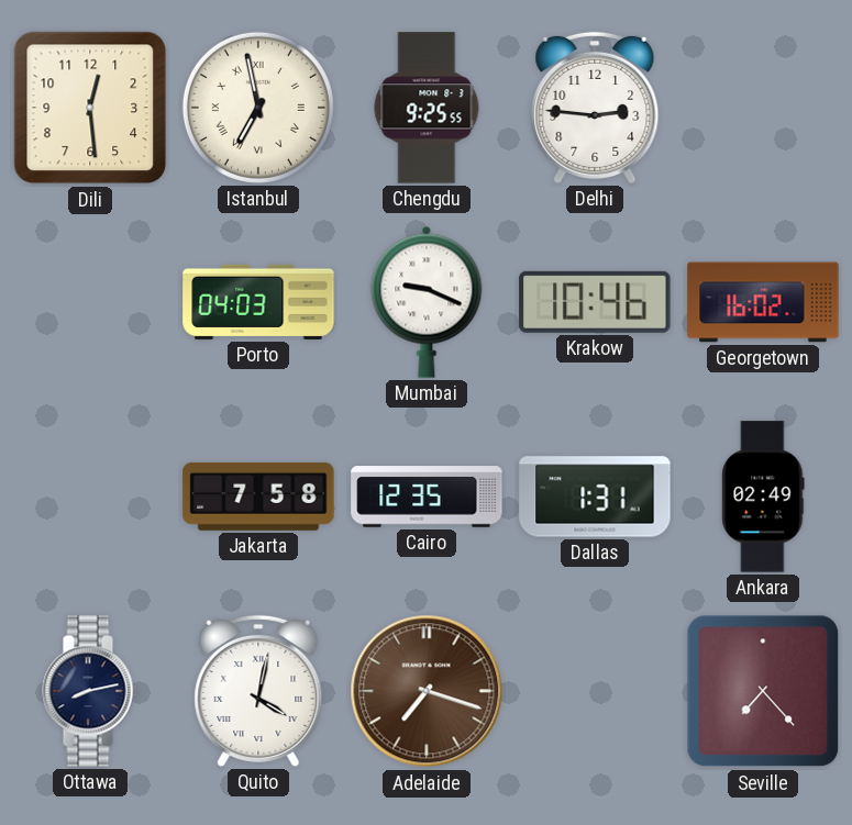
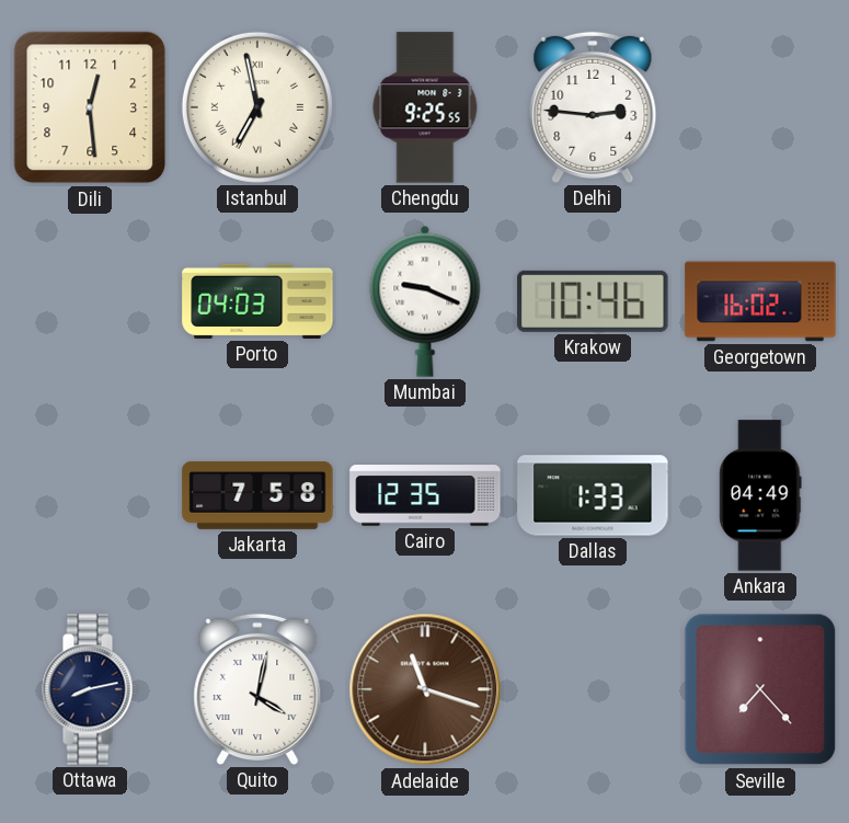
Dallas: 1:31 -> 1:33
Ankara: 02:49 -> 04:49
Adelaide: 7:18 -> 11:18
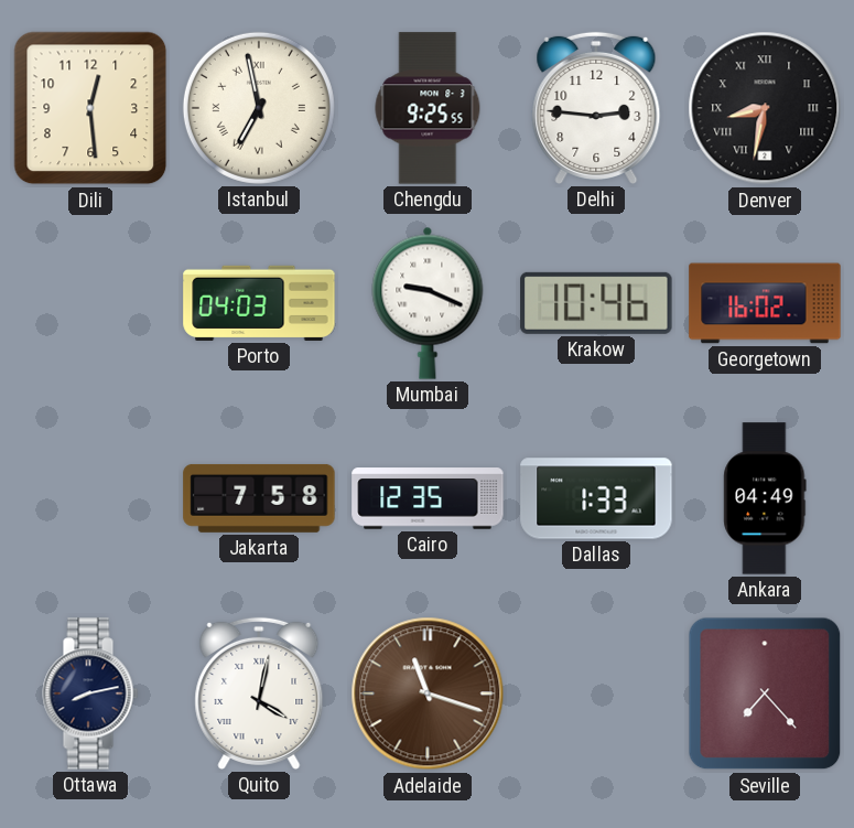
Denver: none -> 8:32
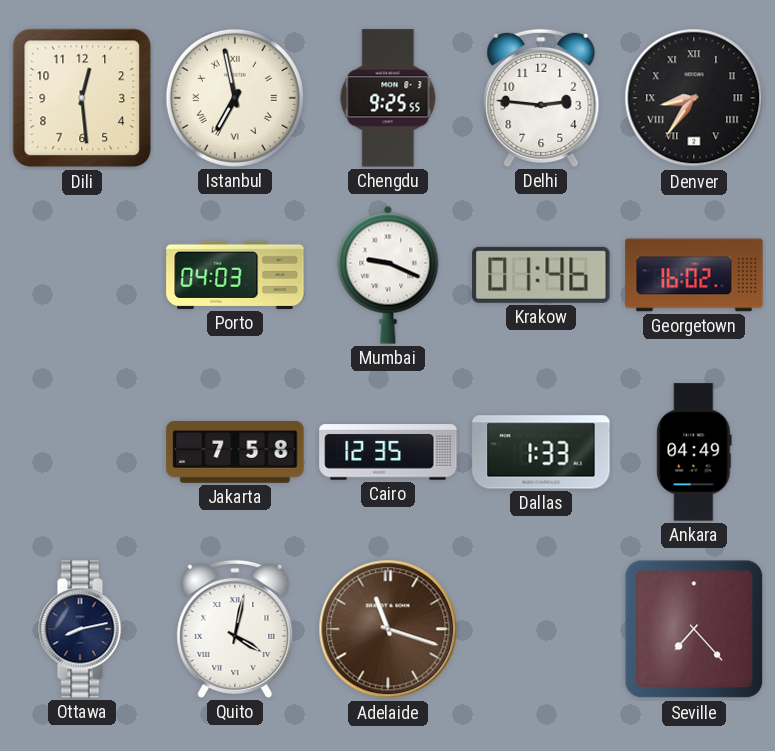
Denver: 8:32 -> 8:36
Krakow: 10:46 -> 01:46
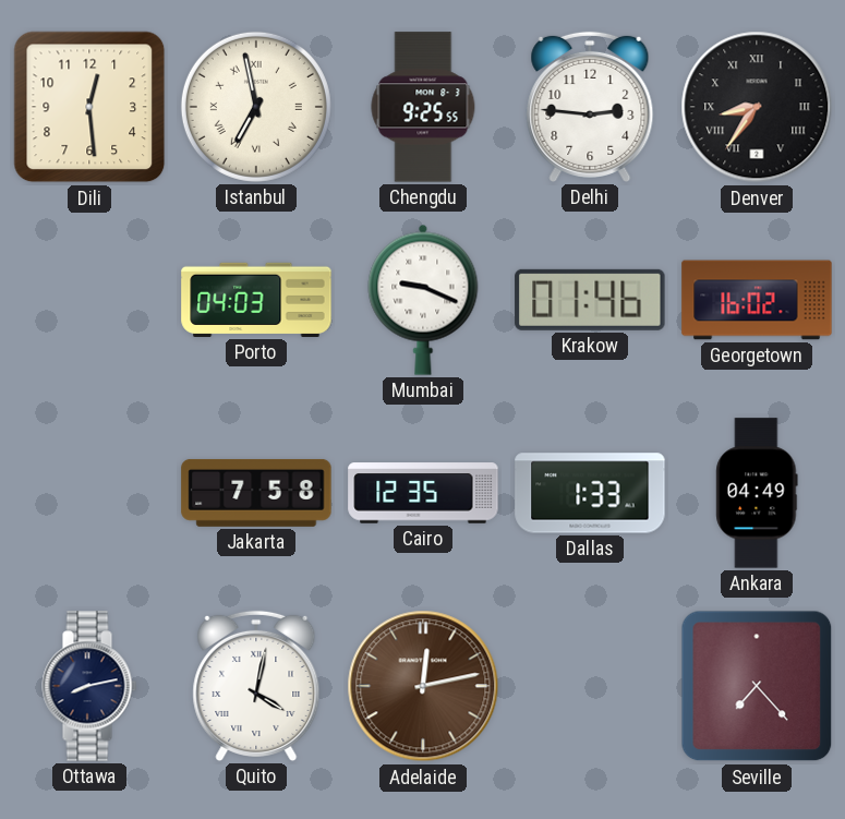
Adelaide: 11:18 -> 12:13
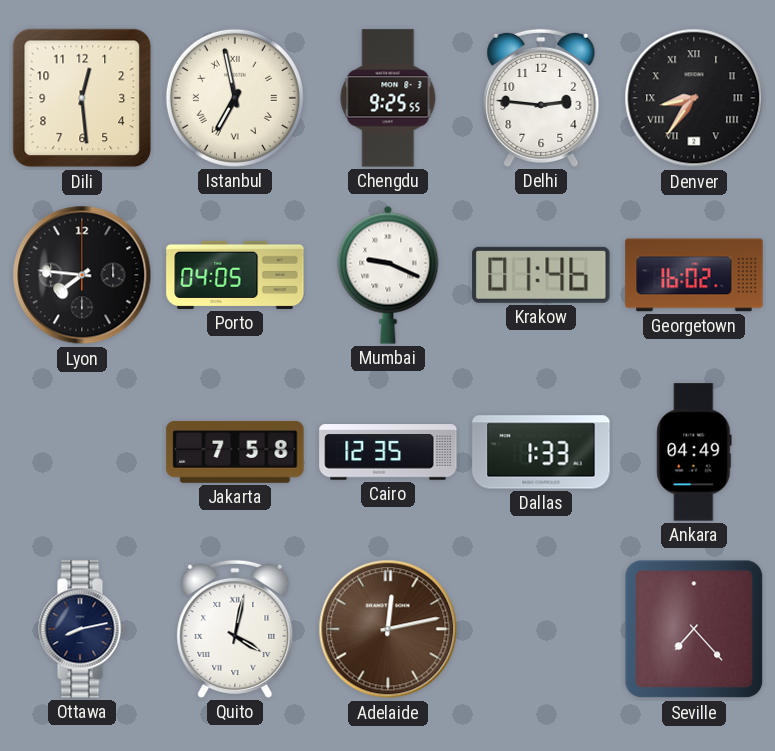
Lyon: none -> 7:46
Porto: 04:03 -> 04:05
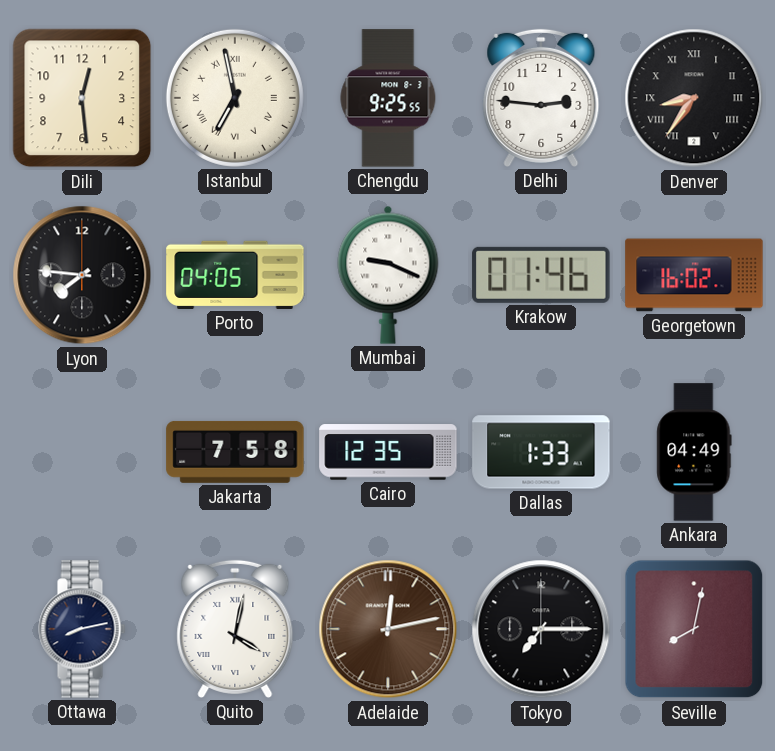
Tokyo: none -> 7:15
Seville: 7:23 -> 8:02
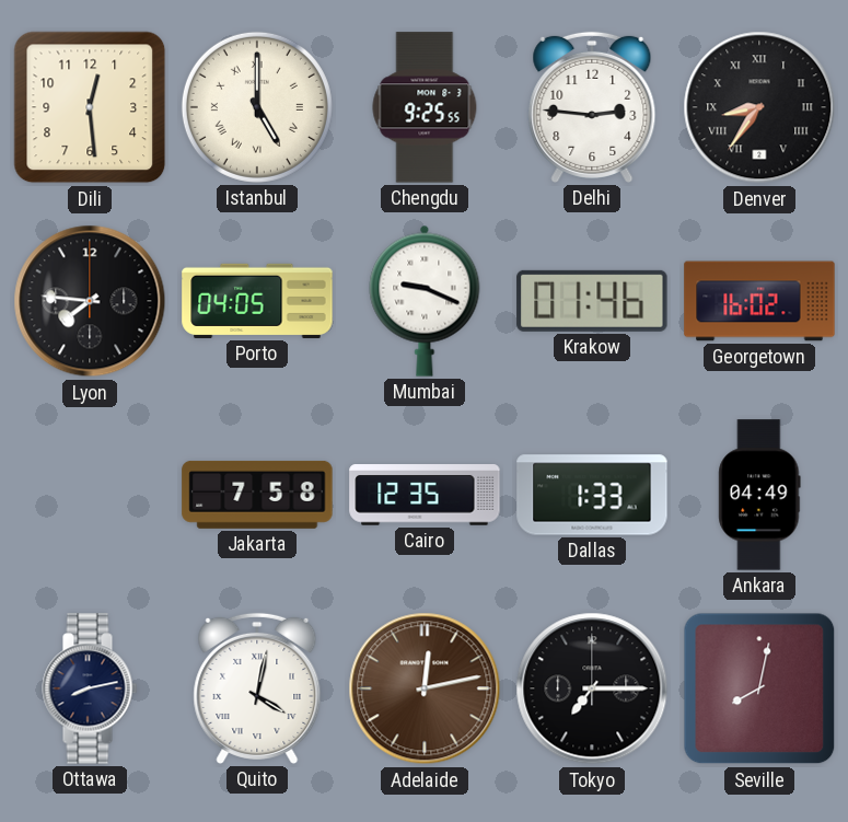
Istanbul: 6:58 -> 5:00
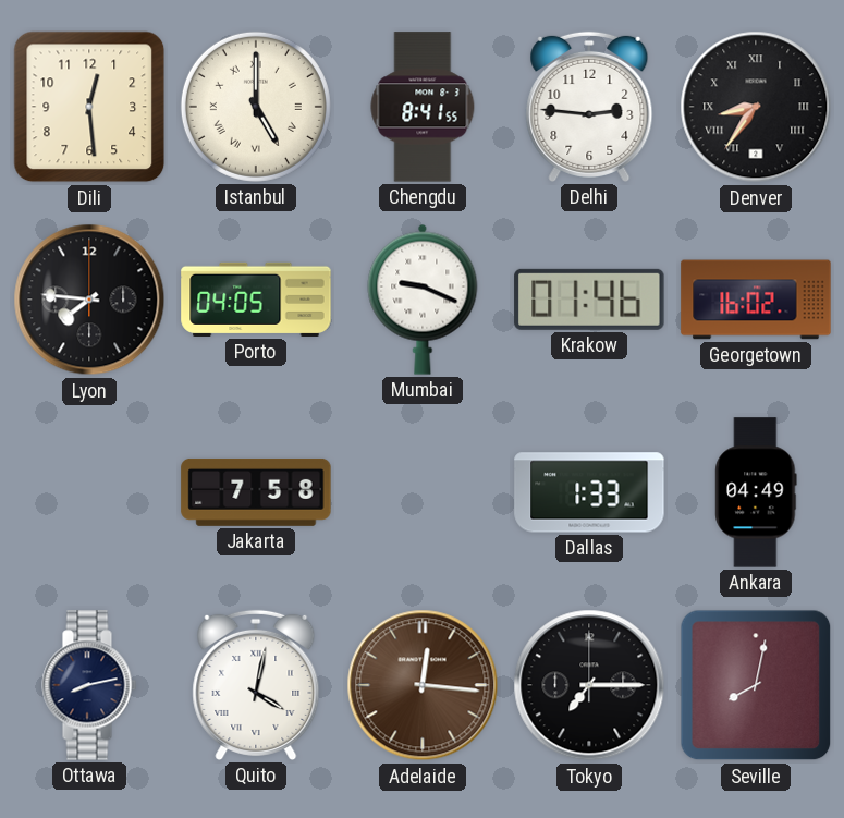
Chengdu: 9:25 -> 8:41
Cairo: 12:35 -> none
Adelaide: 12:13 -> 12:16
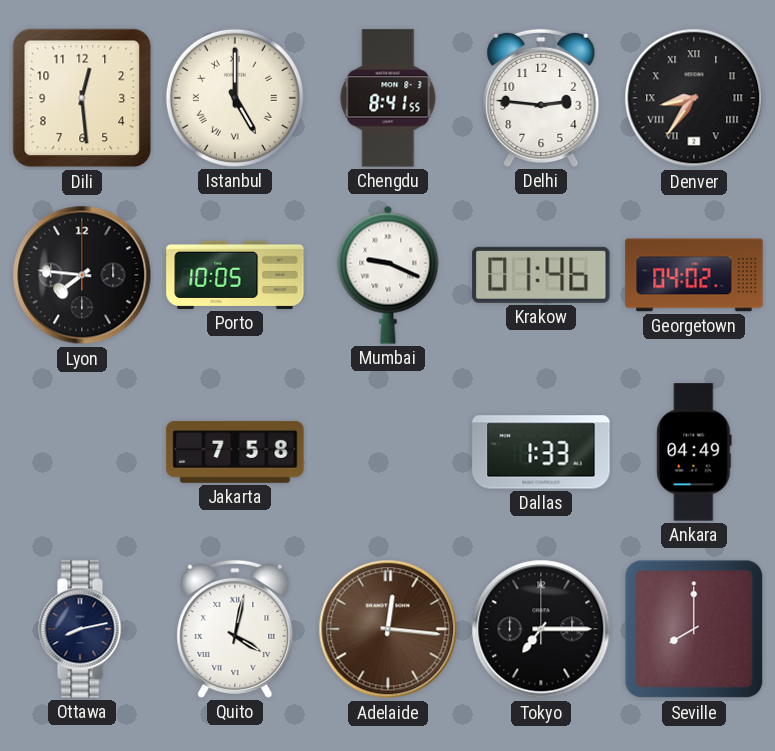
Porto: 04:05 -> 10:05
Georgetown: 16:02 -> 04:02
Seville: 8:02 -> 8:00
